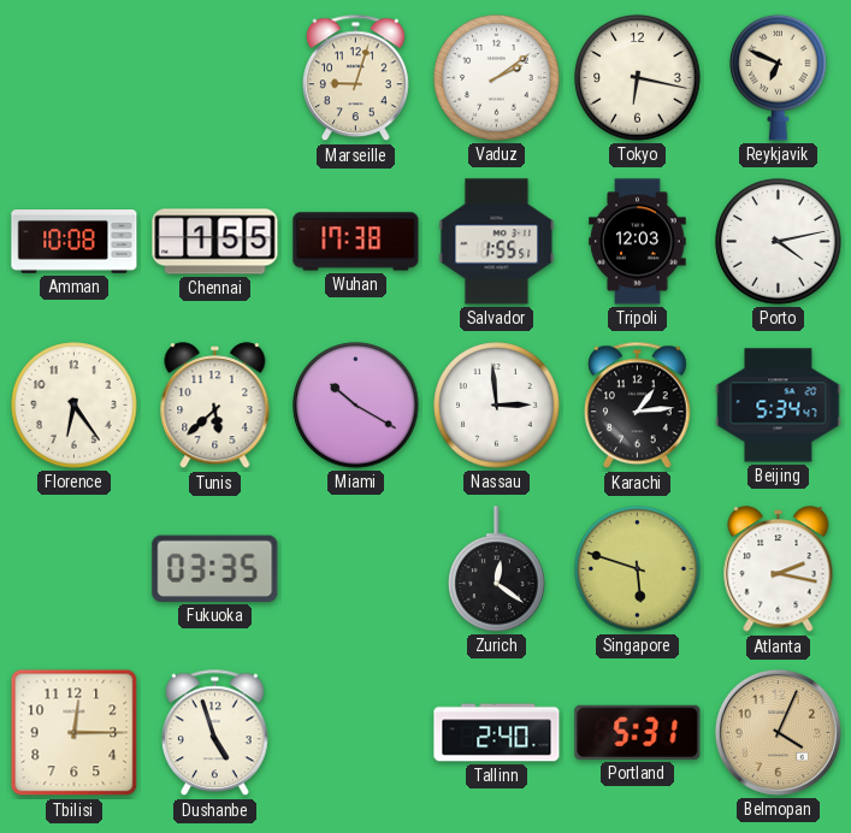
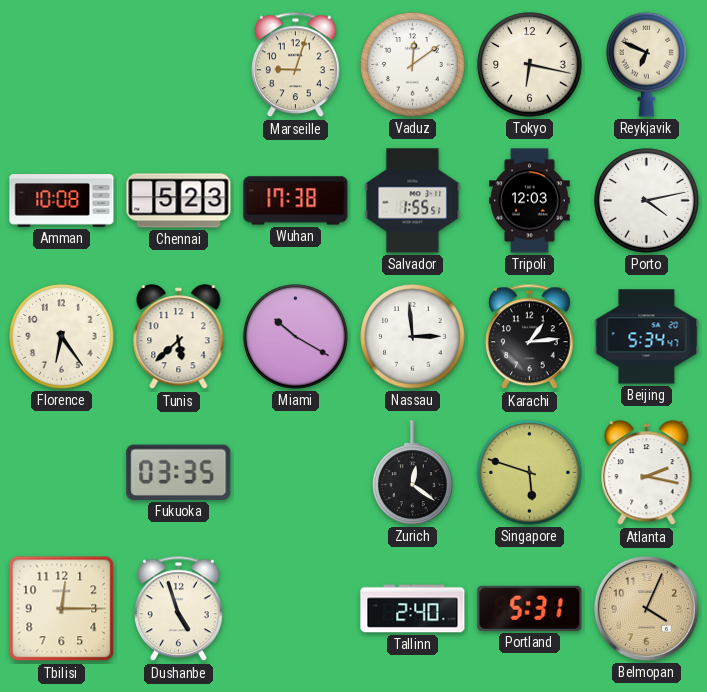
Vaduz: 2:09 -> 12:09
Chennai: 1:55 -> 5:23
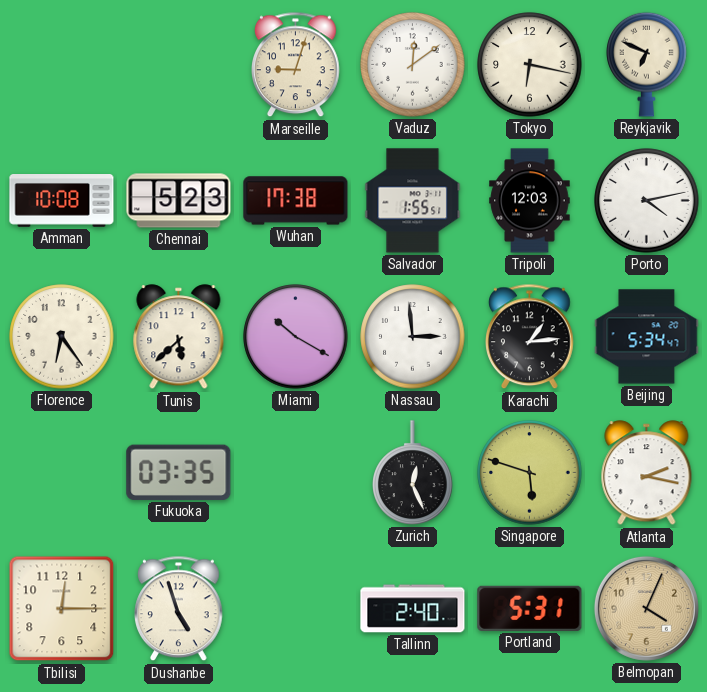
Zurich: 12:21 -> 12:26
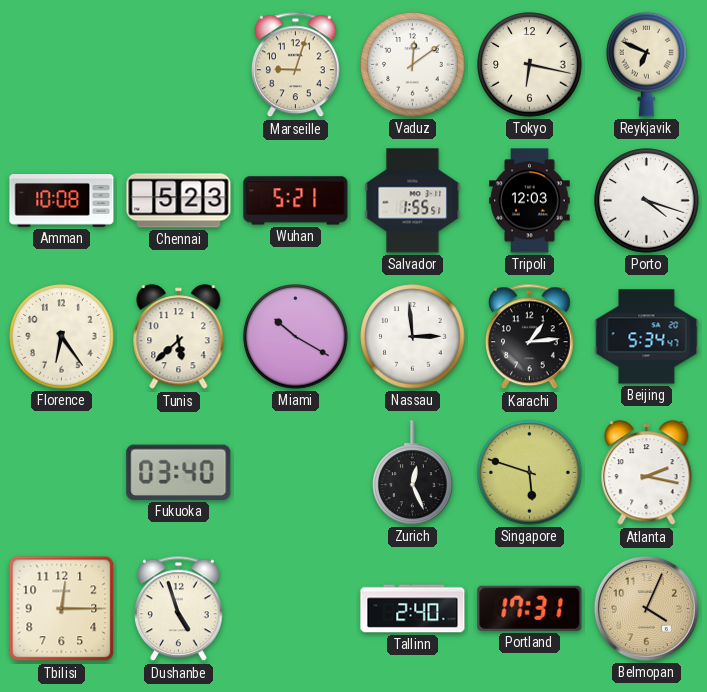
Wuhan: 17:38 -> 5:21
Porto: 4:13 -> 4:18
Fukuoka: 03:35 -> 03:40
Portland: 5:31 -> 17:31
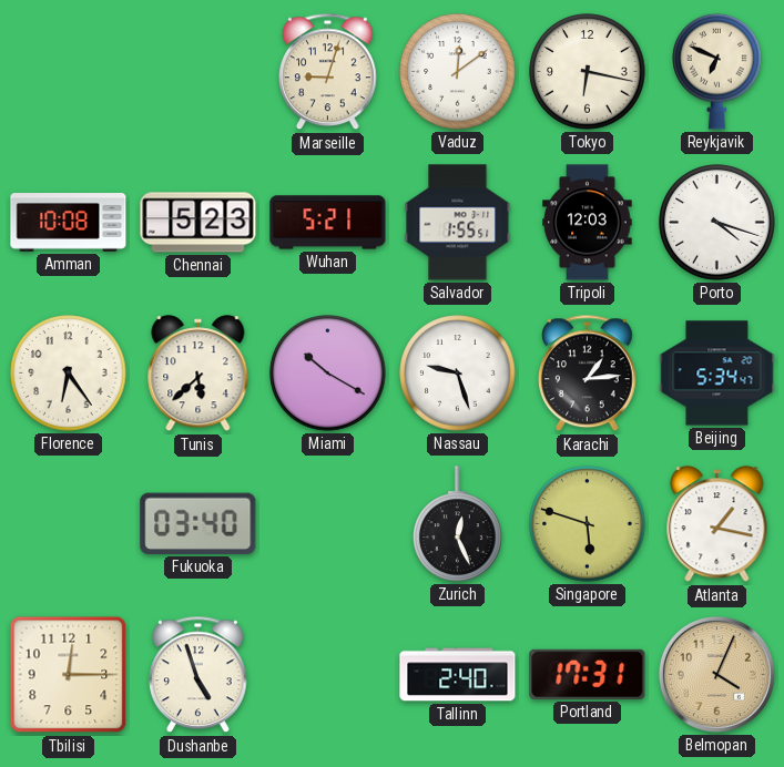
Nassau: 2:59 -> 9:27
Atlanta: 2:17 -> 1:17
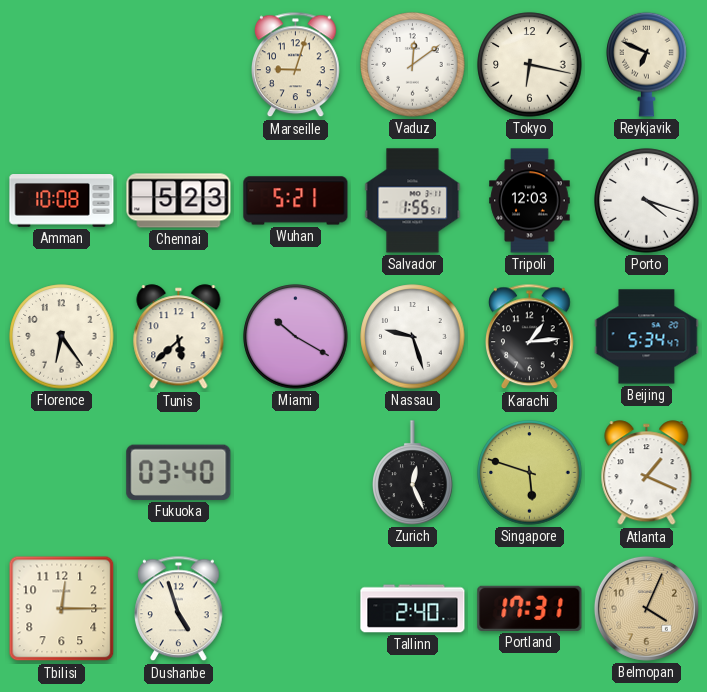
Atlanta: 1:17 -> 1:19
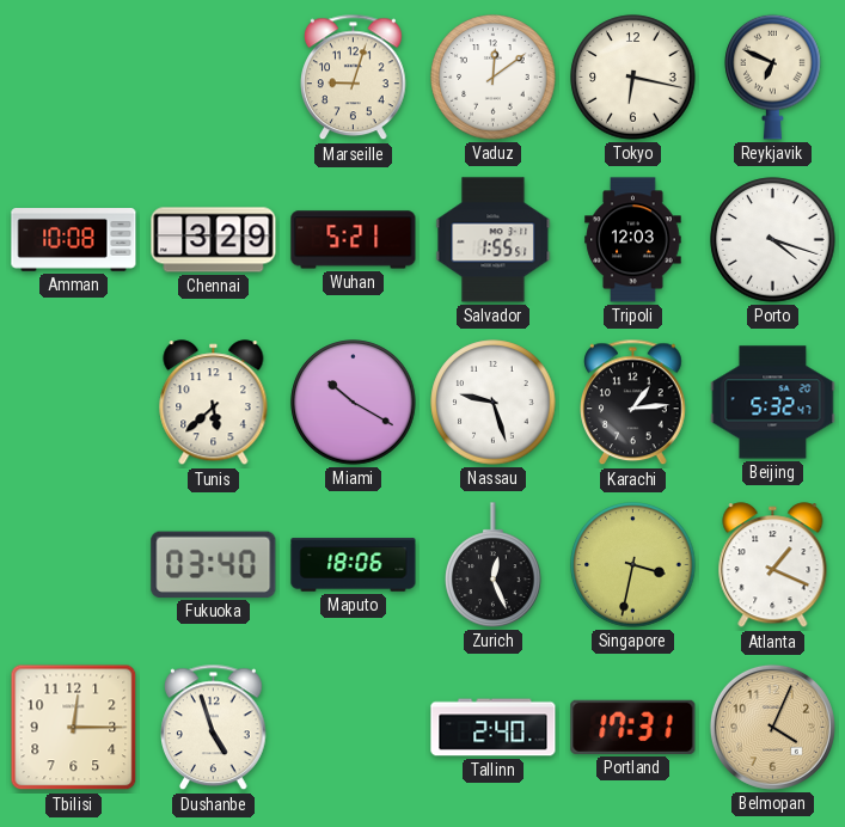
Chennai: 5:23 -> 3:29
Florence: 6:24 -> none
Beijing: 5:34 -> 5:32
Maputo: none -> 18:06
Singapore: 5:48 -> 3:32
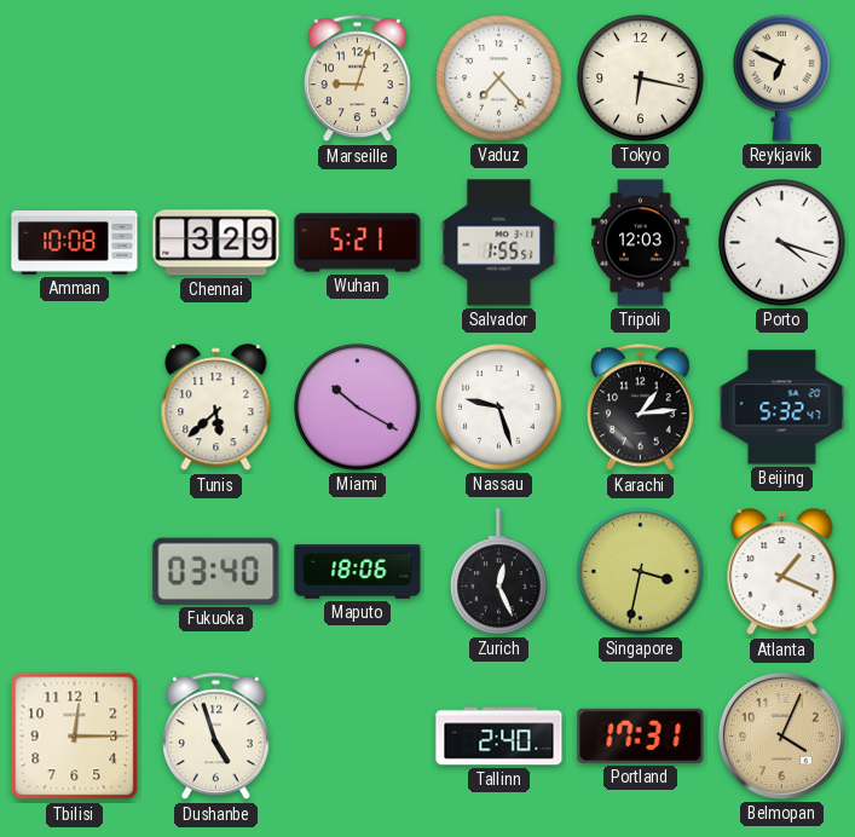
Vaduz: 12:09 -> 7:23
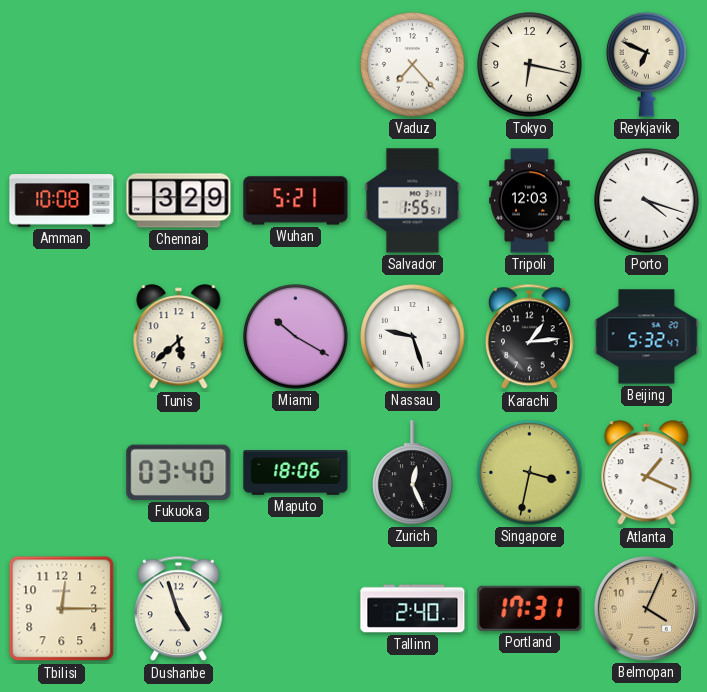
Marseille: 9:03 -> none
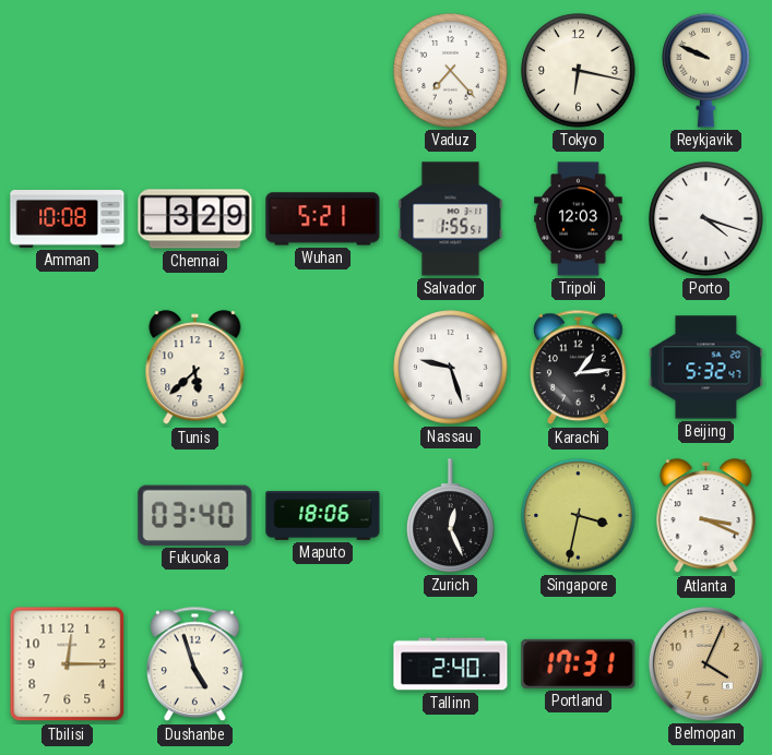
Reykjavik: 6:49 -> 9:49
Miami: 10:20 -> none
Atlanta: 1:19 -> 3:19
